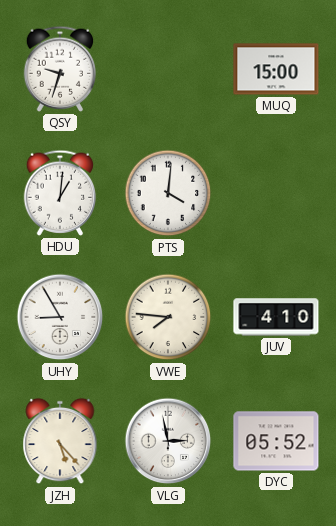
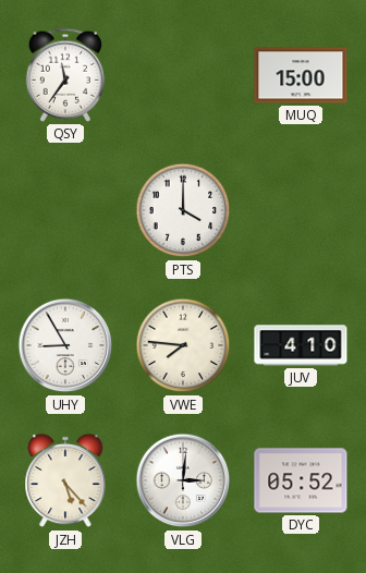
QSY: 9:33 -> 11:36
HDU: 1:01 -> none
PTS: 4:01 -> 4:00
VLG: 2:58 -> 3:01
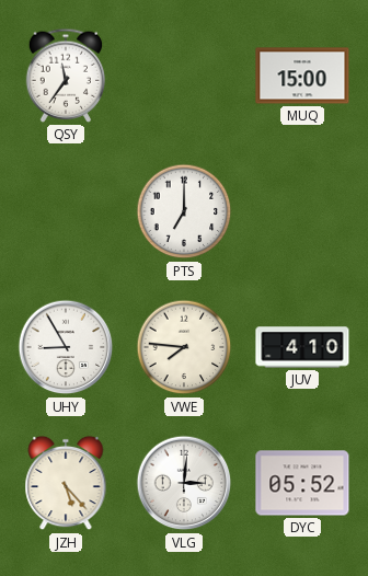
PTS: 4:00 -> 7:00
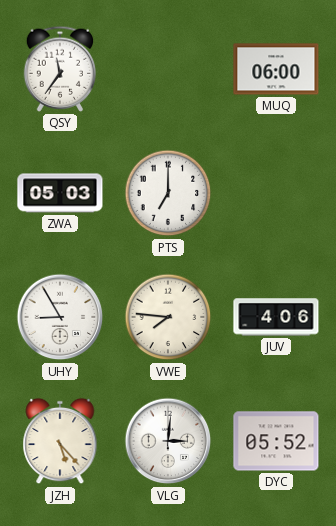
MUQ: 15:00 -> 06:00
ZWA: none -> 05:03
JUV: 4:10 -> 4:06
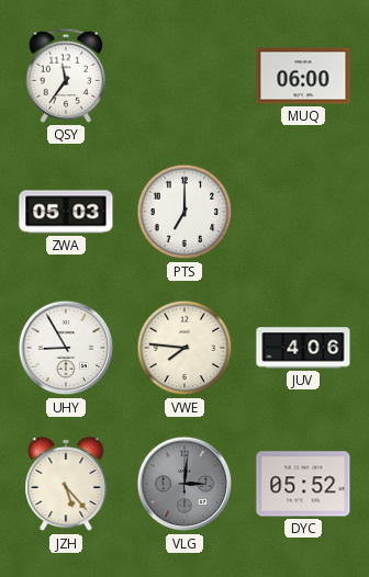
VLG dial: white -> grey
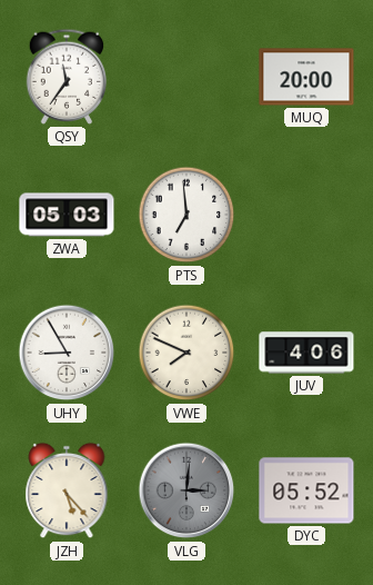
MUQ: 06:00 -> 20:00
PTS: 7:00 -> 6:59
VWE: 7:46 -> 7:49
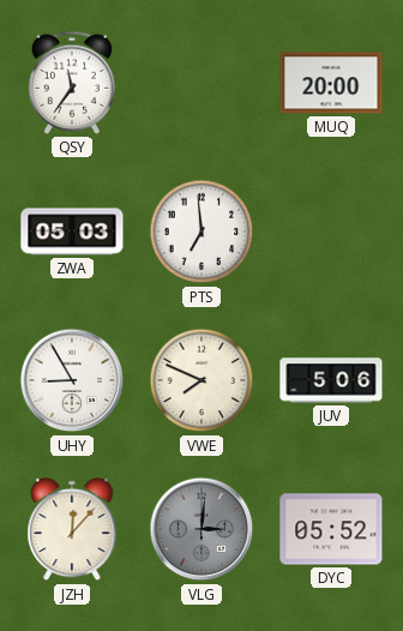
JUV: 4:06 -> 5:06
JZH: 5:23 -> 12:07
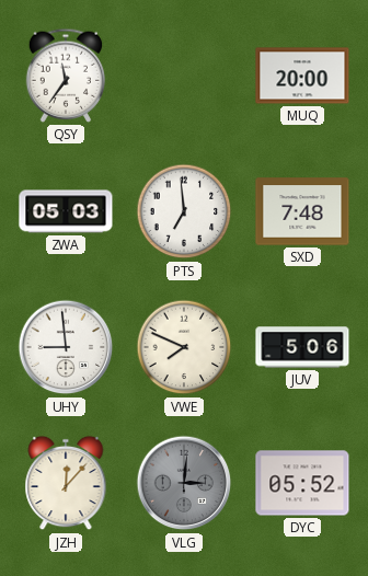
SXD: none -> 7:48
UHY: 8:55 -> 8:59
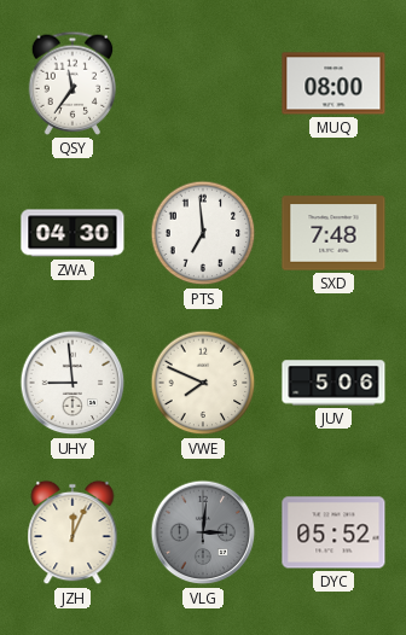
MUQ: 20:00 -> 08:00
ZWA: 05:03 -> 04:30
JZH: 12:07 -> 12:04
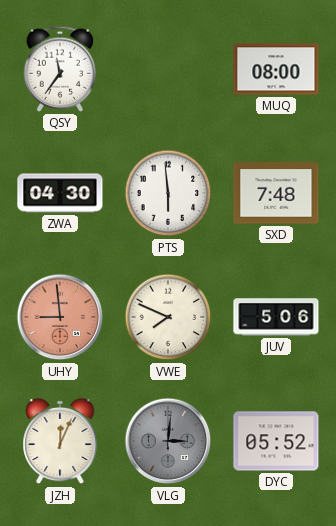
PTS: 6:59 -> 5:59
UHY dial: white -> salmon
